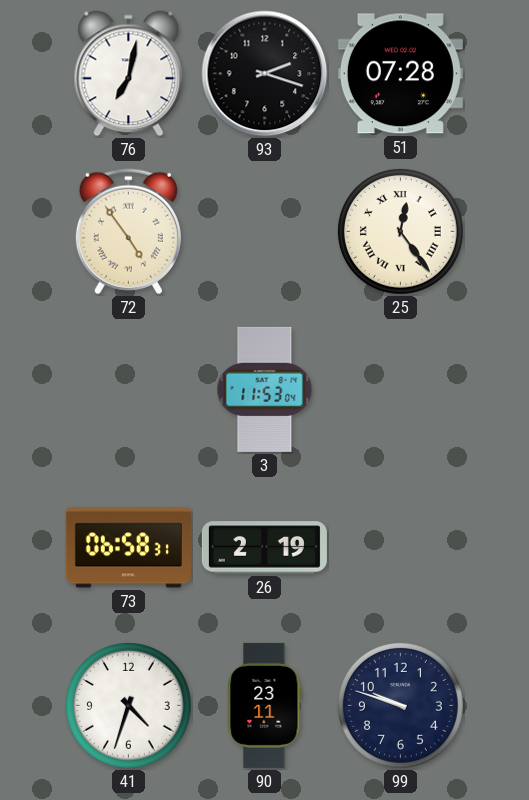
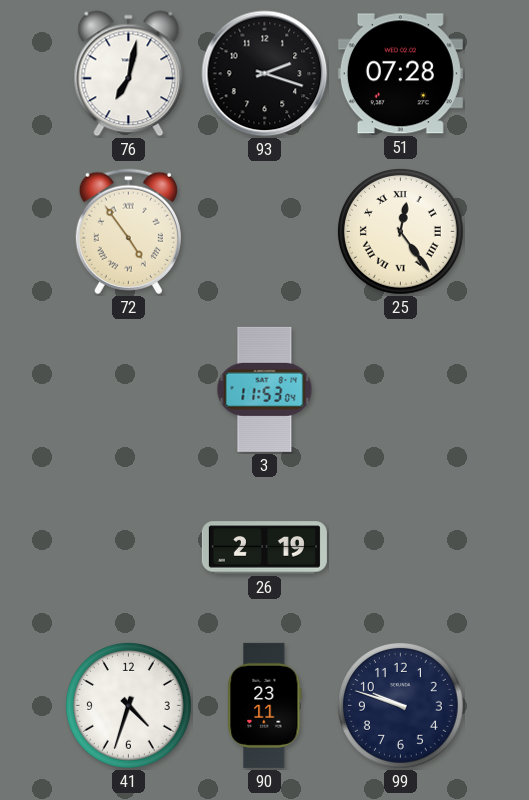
73: 06:58 -> none
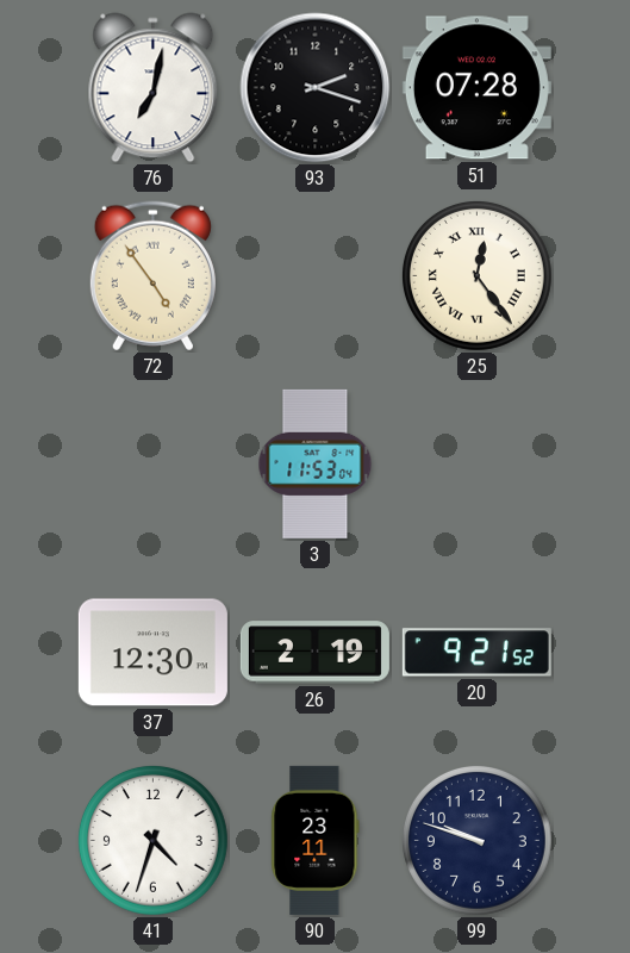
37: none -> 12:30
20: none -> 9:21
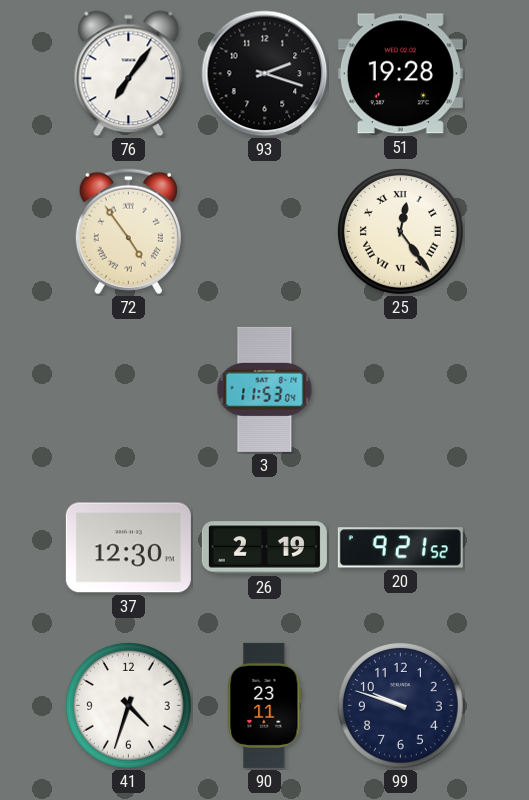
76: 7:02 -> 7:06
51: 07:28 -> 19:28
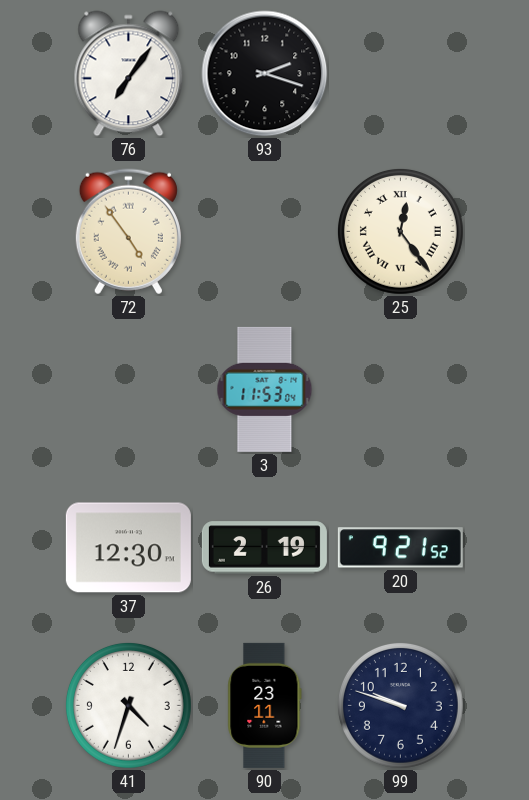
51: 19:28 -> none
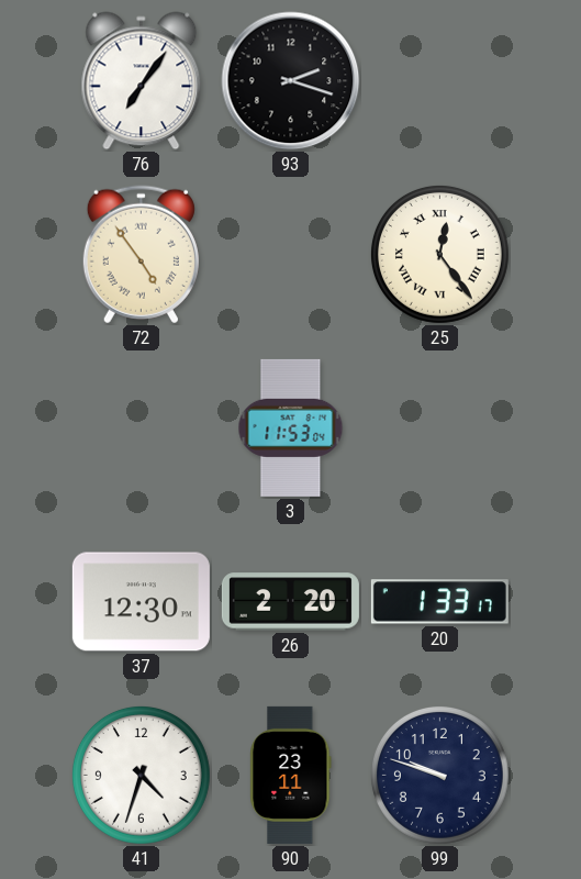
26: 2:19 -> 2:20
20: 9:21 -> 1:33
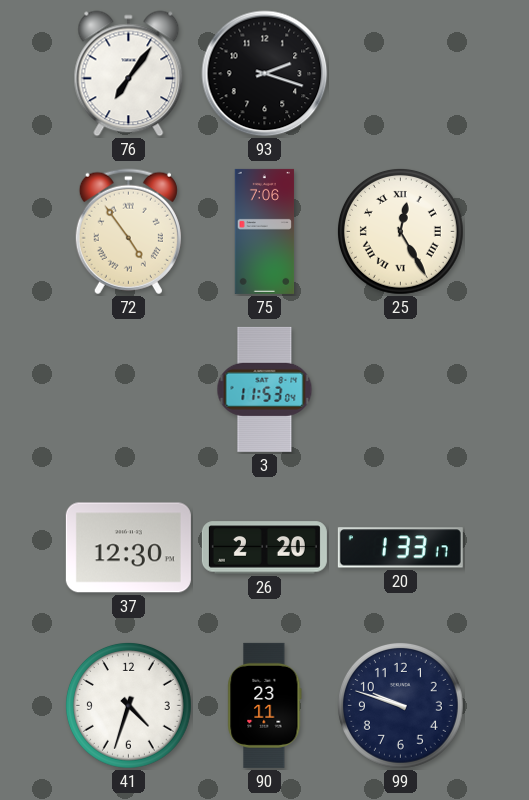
75: none -> 7:06
25: 12:24 -> 12:25
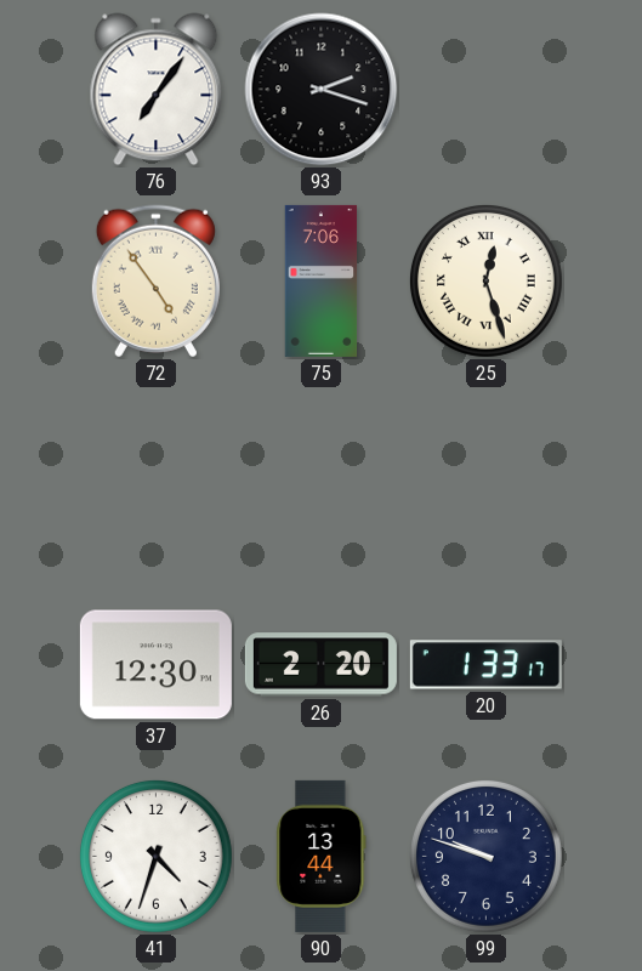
25: 12:25 -> 12:27
3: 11:53 -> none
90: 23:11 -> 13:44
